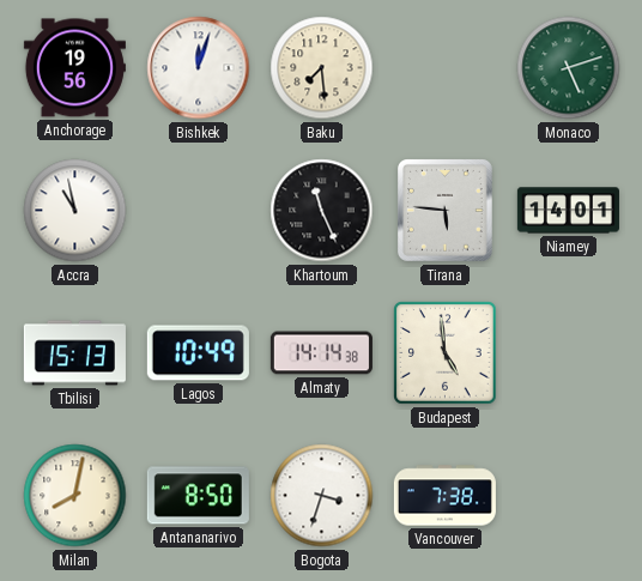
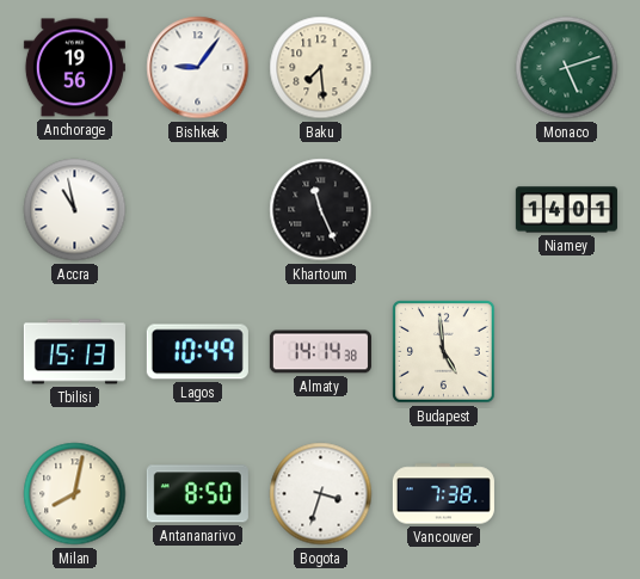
Bishkek: 12:03 -> 9:06
Tirana: 5:46 -> none
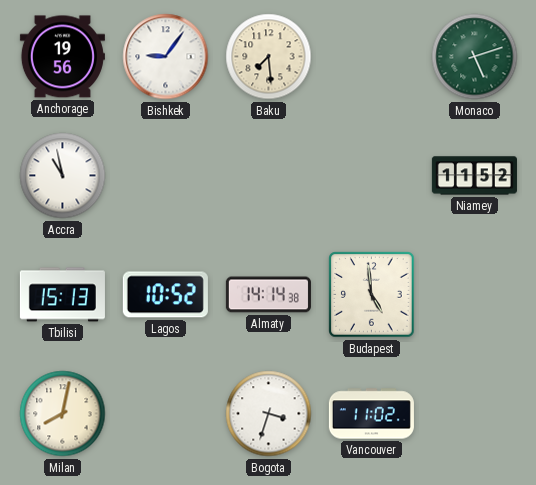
Khartoum: 11:26 -> none
Niamey: 14:01 -> 11:52
Lagos: 10:49 -> 10:52
Antananarivo: 8:50 -> none
Vancouver: 7:38 -> 11:02
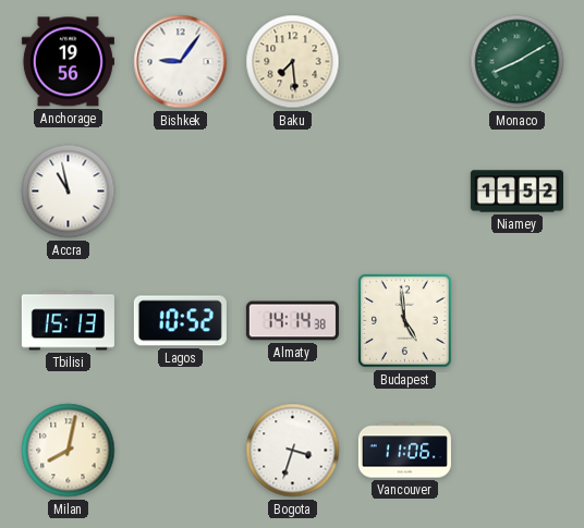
Monaco: 5:12 -> 8:10
Vancouver: 11:02 -> 11:06
